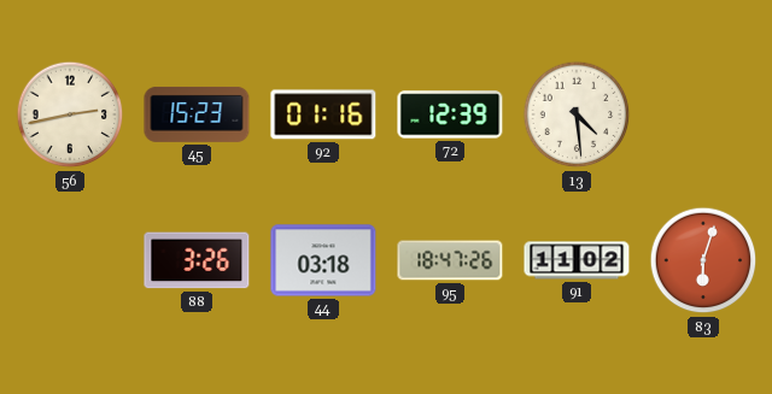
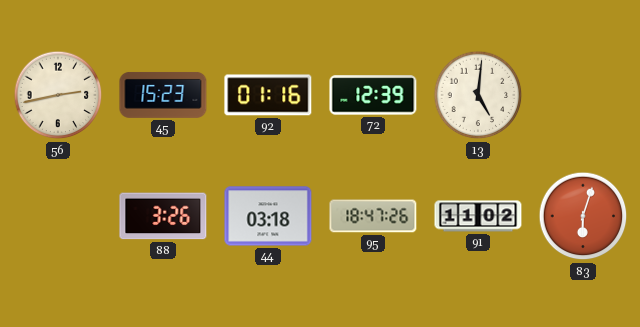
13: 4:29 -> 5:01
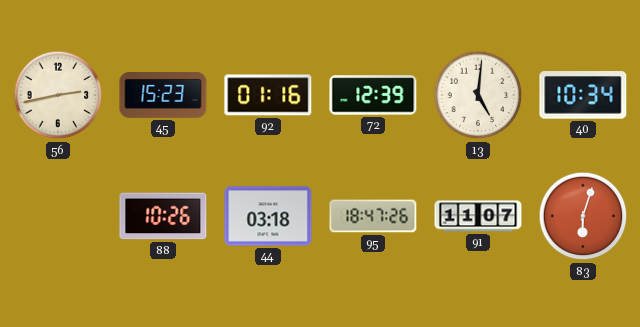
40: none -> 10:34
88: 3:26 -> 10:26
91: 11:02 -> 11:07
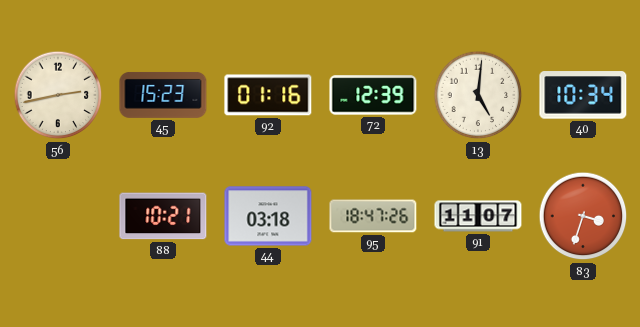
88: 10:26 -> 10:21
83: 6:03 -> 3:33
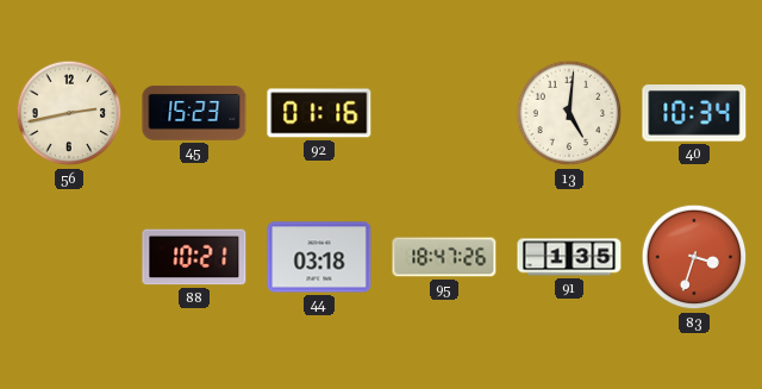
72: 12:39 -> none
91: 11:07 -> 1:35
